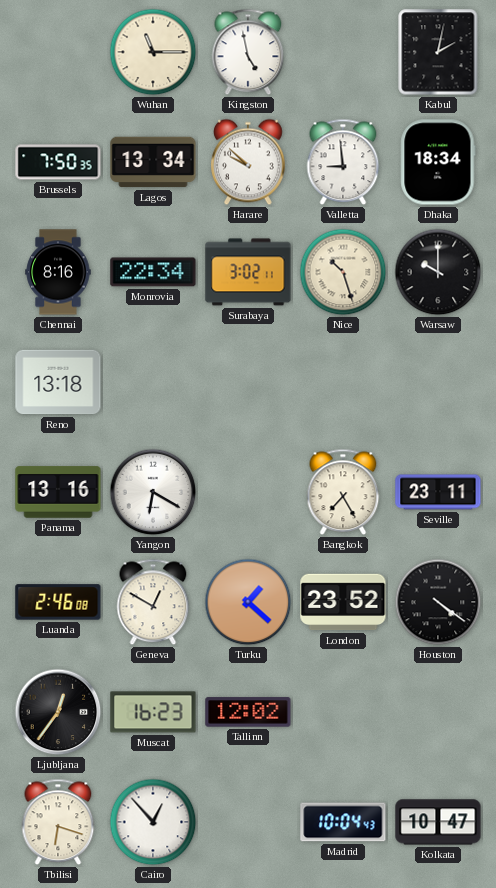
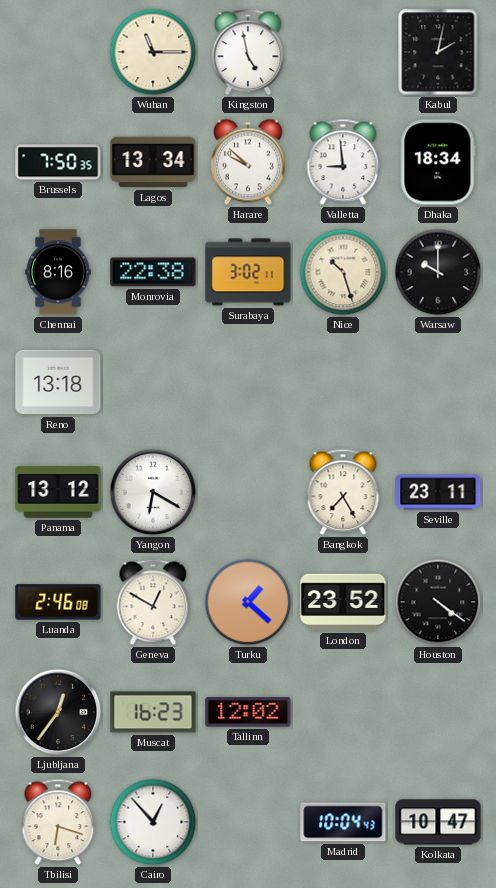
Monrovia: 22:34 -> 22:38
Panama: 13:16 -> 13:12
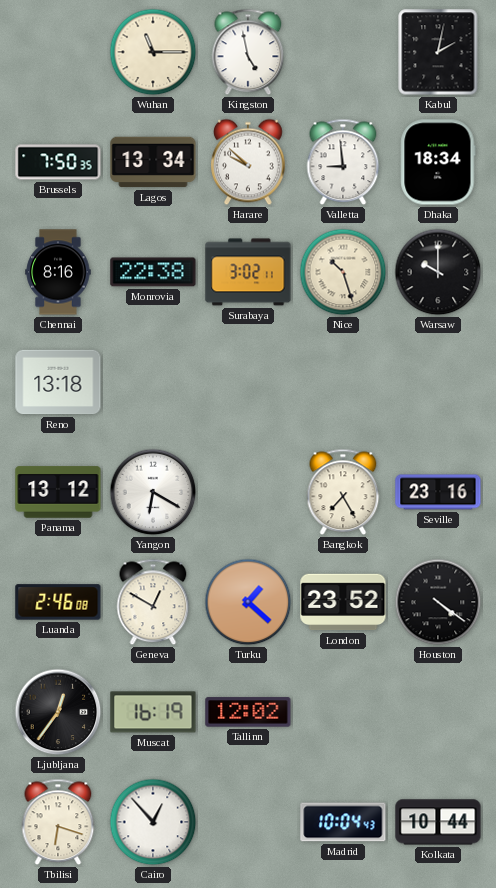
Seville: 23:11 -> 23:16
Muscat: 16:23 -> 16:19
Kolkata: 10:47 -> 10:44
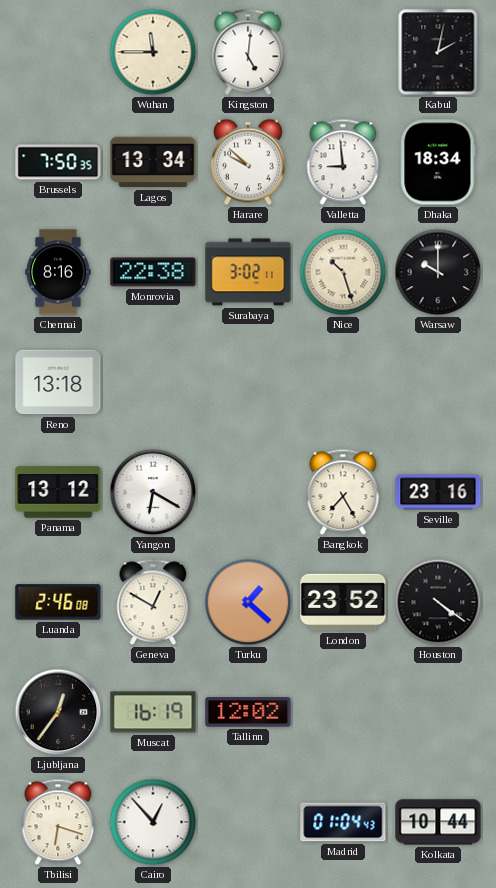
Wuhan: 11:15 -> 11:45
Kingston: 4:58 -> 5:01
Madrid: 10:04 -> 01:04
